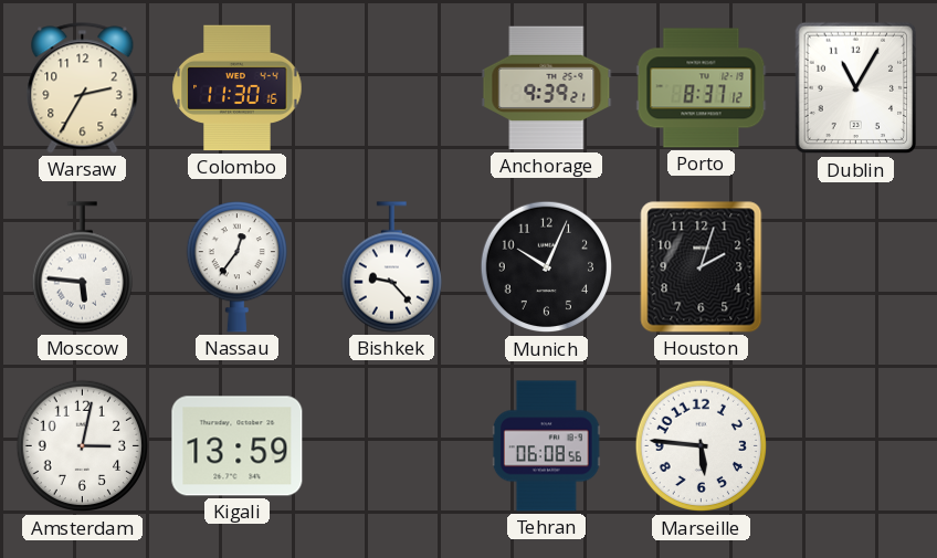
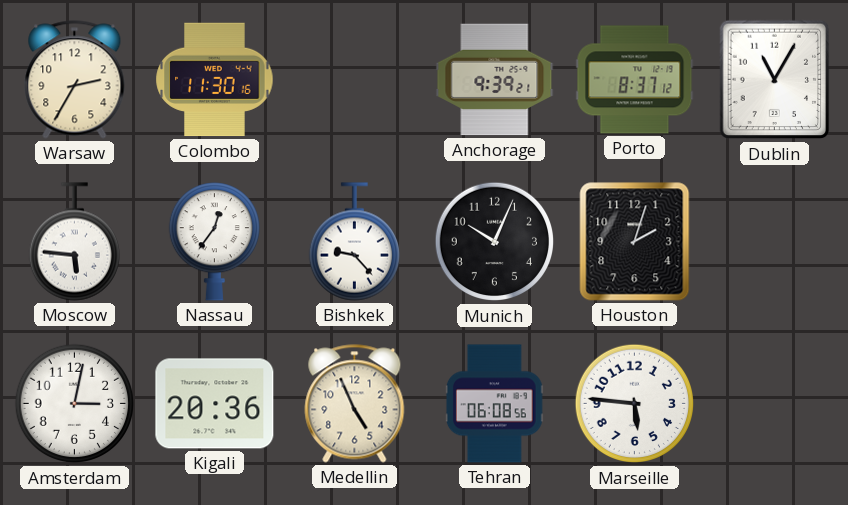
Kigali: 13:59 -> 20:36
Medellin: none -> 4:56
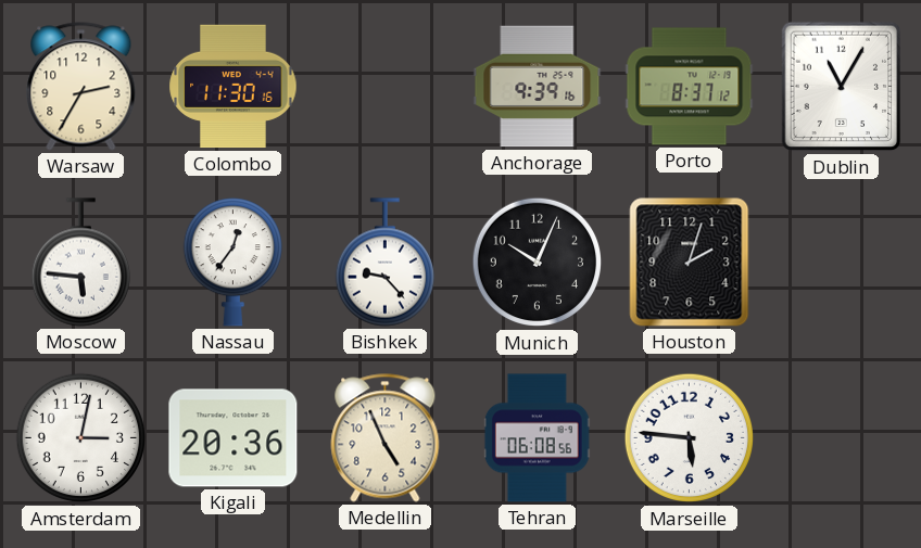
Anchorage: 9:39:21 -> 9:39:16
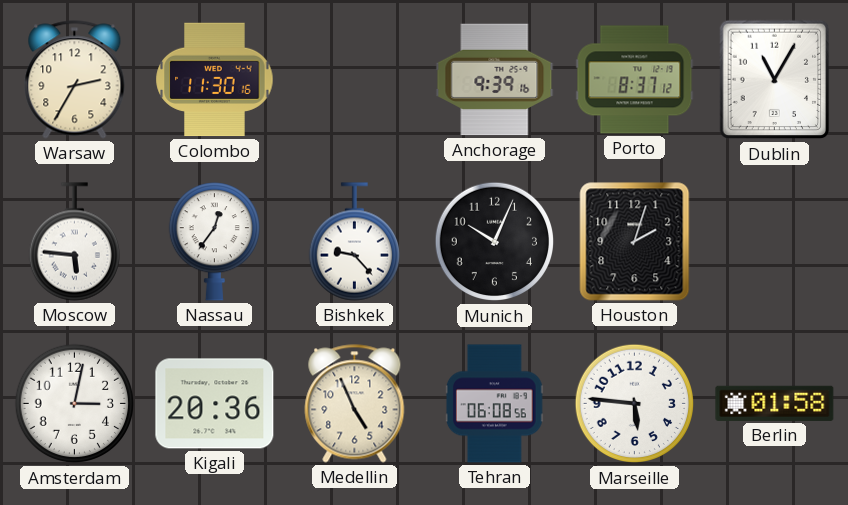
Berlin: none -> 01:58
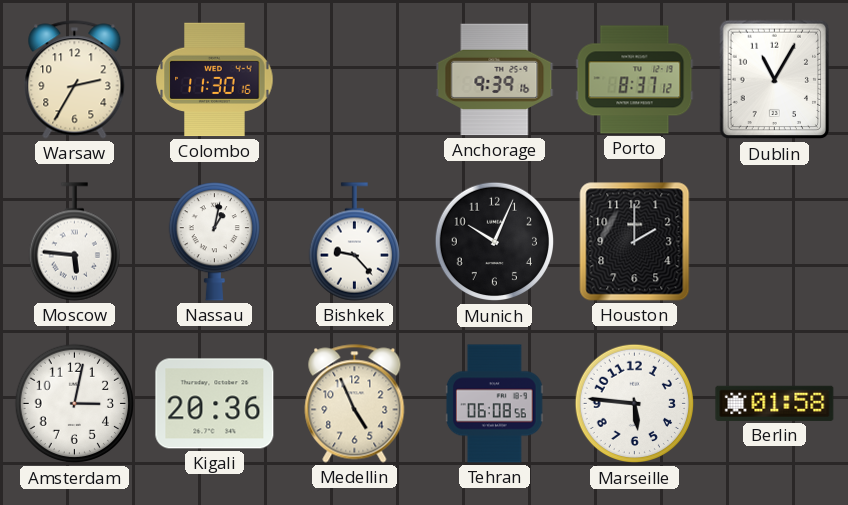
Nassau: 12:36 -> 1:02
Houston: 2:03 -> 2:00
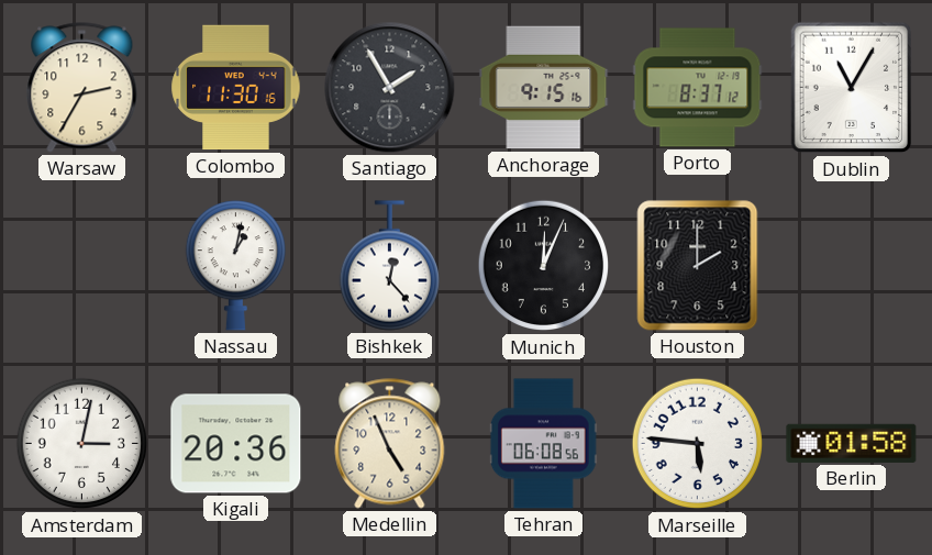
Santiago: none -> 1:55
Anchorage: 9:39 -> 9:15
Moscow: 5:46 -> none
Bishkek: 9:23 -> 12:23
Munich: 10:04 -> 12:04
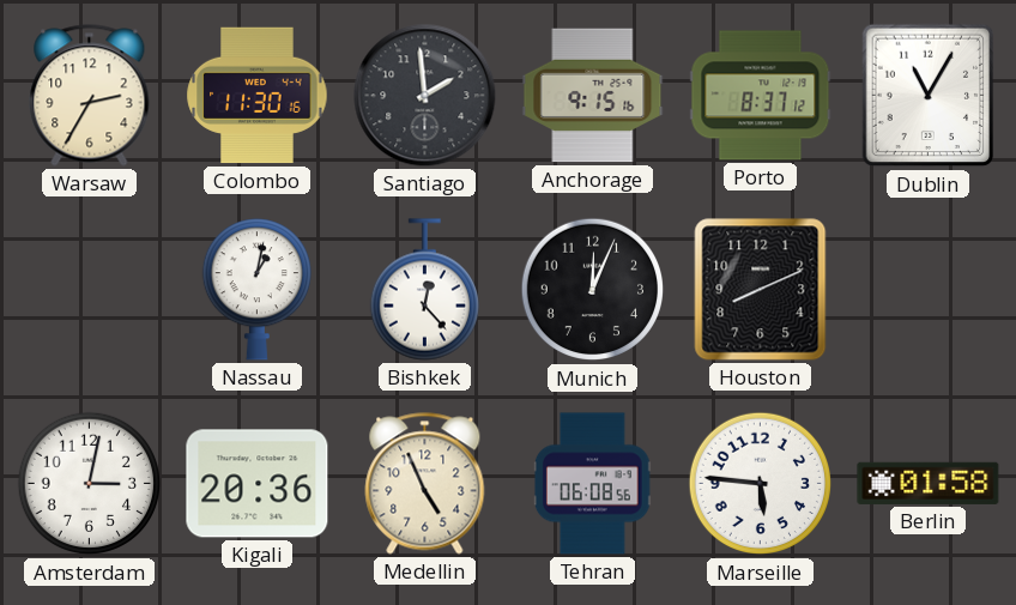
Santiago: 1:55 -> 1:59
Houston: 2:00 -> 8:11
